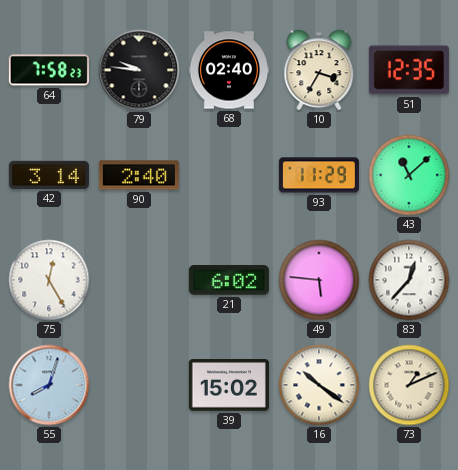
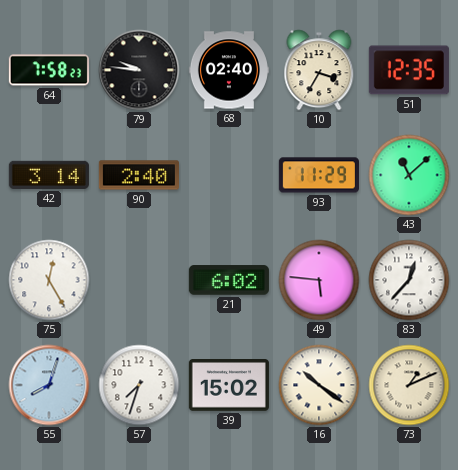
57: none -> 7:33
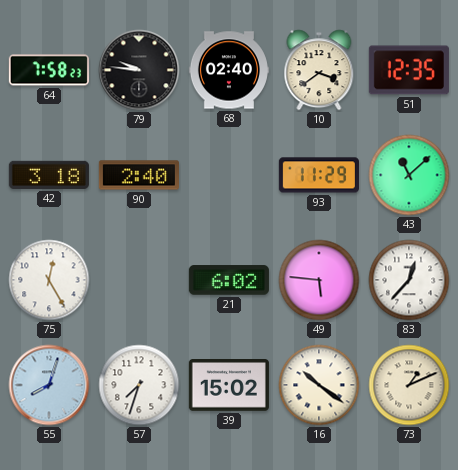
10: 3:35 -> 3:39
42: 3:14 -> 3:18
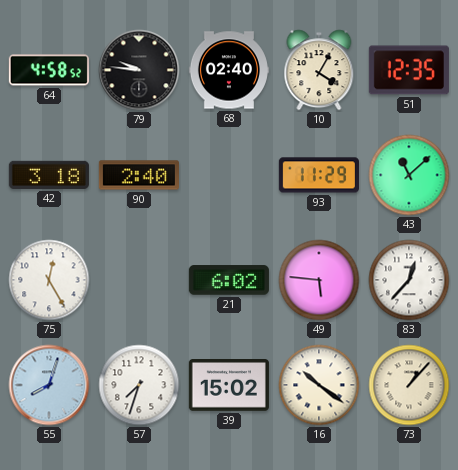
64: 7:58 -> 4:58
10: 3:39 -> 4:05
73: 1:11 -> 1:07
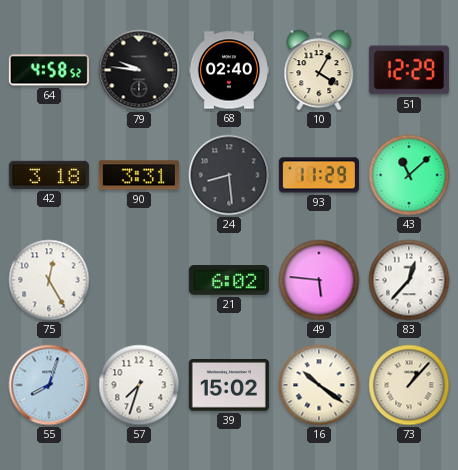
51: 12:35 -> 12:29
90: 2:40 -> 3:31
24: none -> 8:29
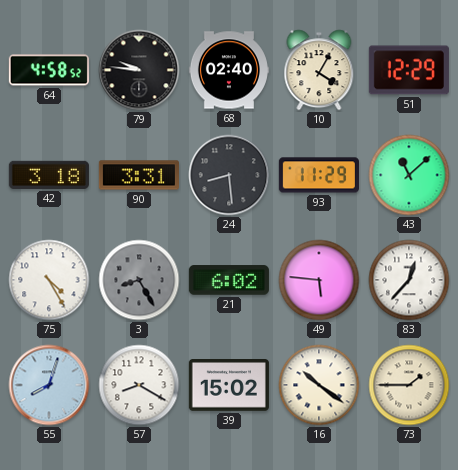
75: 12:25 -> 4:25
3: none -> 8:25
57: 7:33 -> 8:20
73: 1:07 -> 1:45
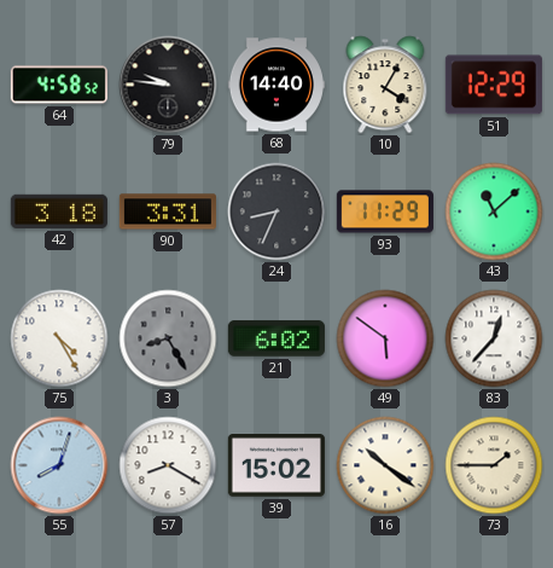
68: 02:40 -> 14:40
24: 8:29 -> 8:34
49: 5:46 -> 5:51
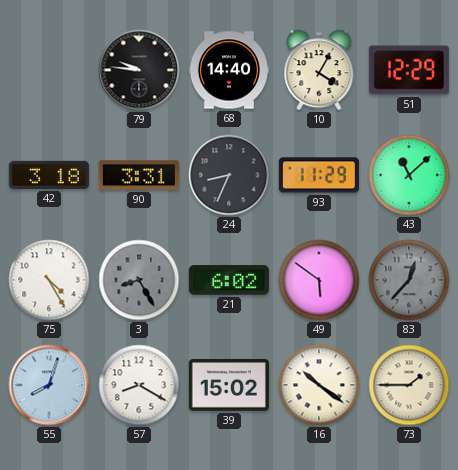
64: 4:58 -> none
83 dial: white -> grey
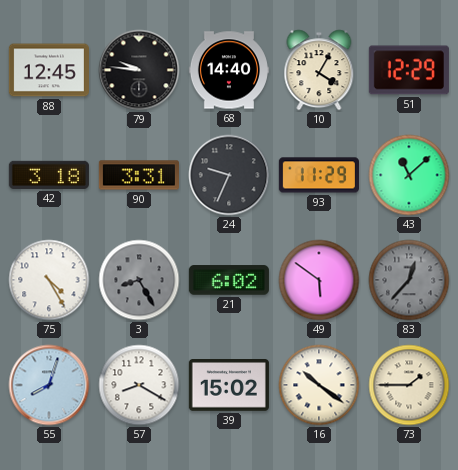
88: none -> 12:45
24: 8:34 -> 9:34
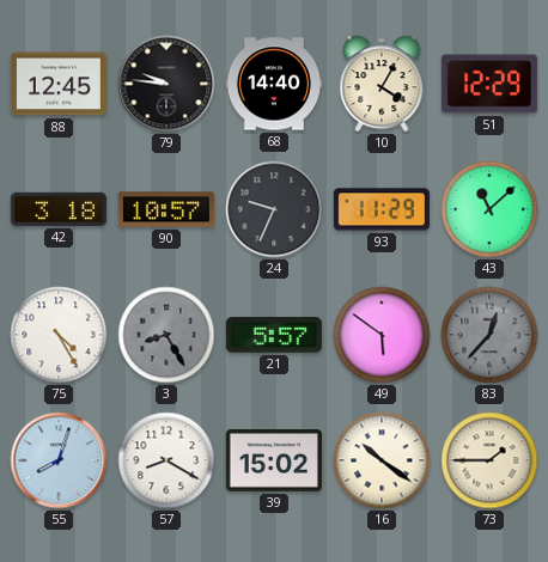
90: 3:31 -> 10:57
21: 6:02 -> 5:57
